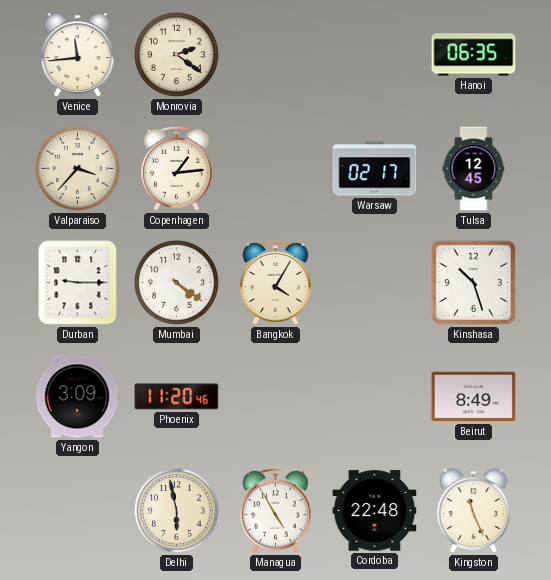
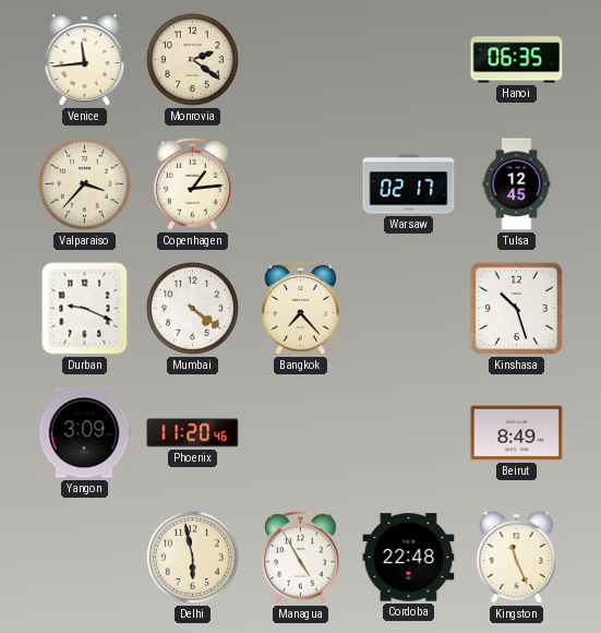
Durban: 9:15 -> 9:19
Bangkok: 4:05 -> 7:23
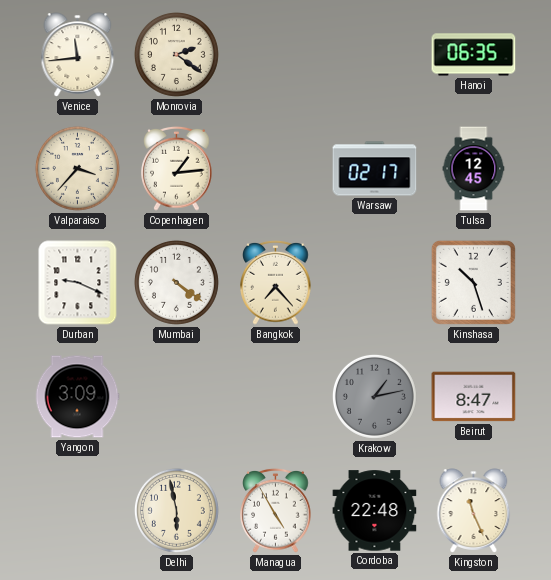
Phoenix: 11:20 -> none
Krakow: none -> 1:13
Beirut: 8:49 -> 8:47
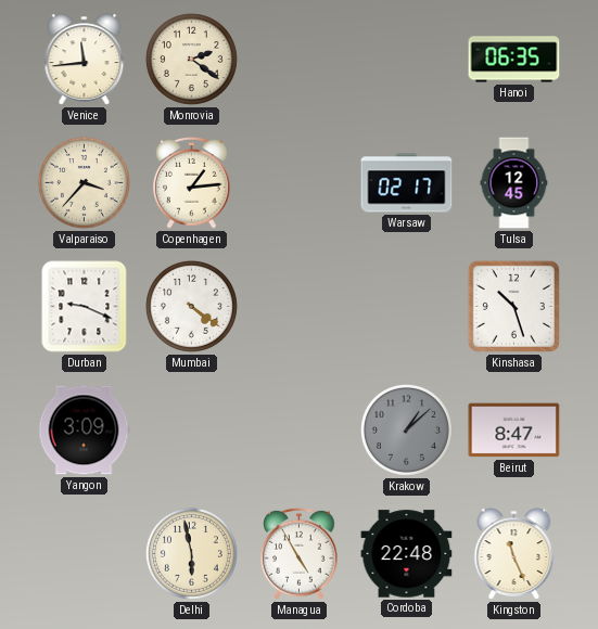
Bangkok: 7:23 -> none
Krakow: 1:13 -> 1:08
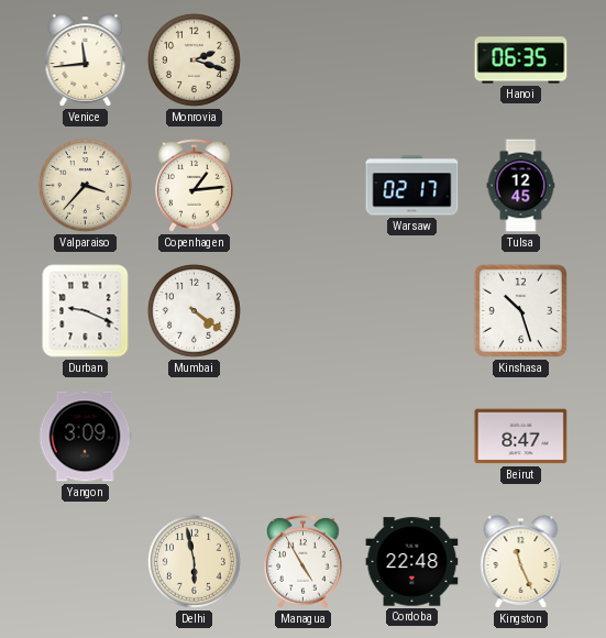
Monrovia: 2:21 -> 2:18
Krakow: 1:08 -> none
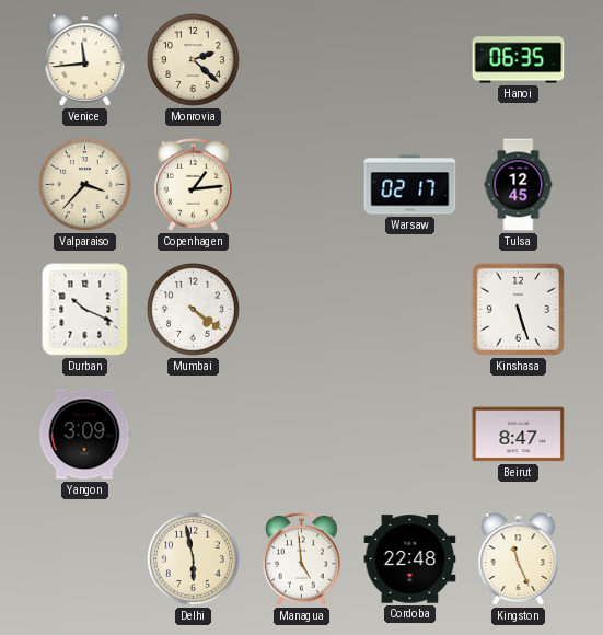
Monrovia: 2:18 -> 2:22
Durban: 9:19 -> 10:19
Kinshasa: 10:27 -> 5:27
Managua: 4:55 -> 4:59
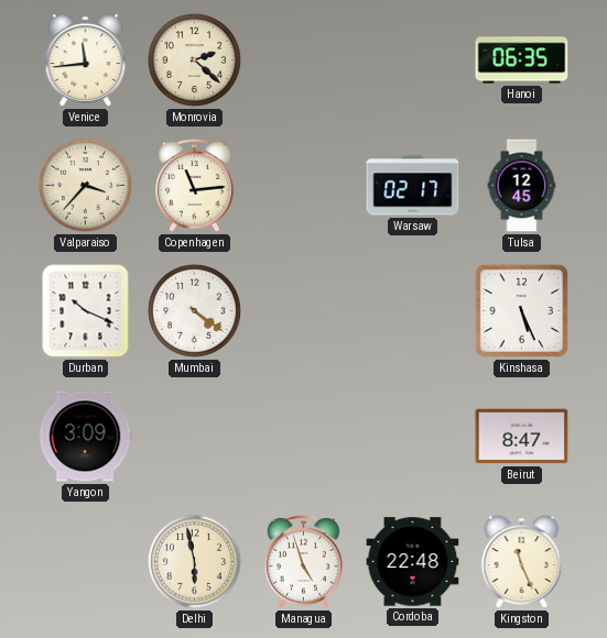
Copenhagen: 1:14 -> 11:14
Kinshasa: 5:27 -> 5:26
Managua: 4:59 -> 4:57
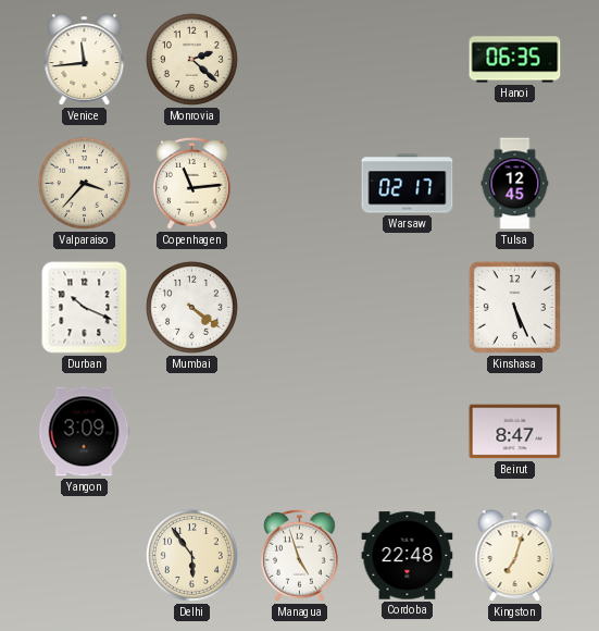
Delhi: 5:58 -> 5:54
Kingston: 11:26 -> 7:03
